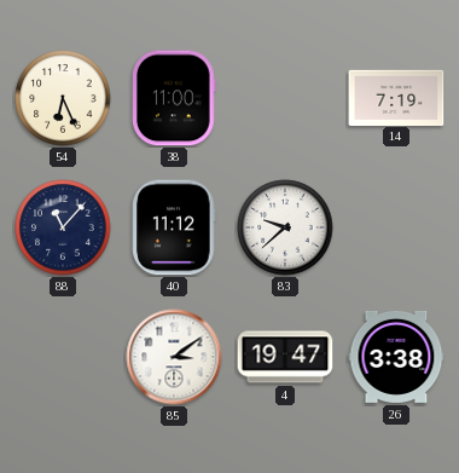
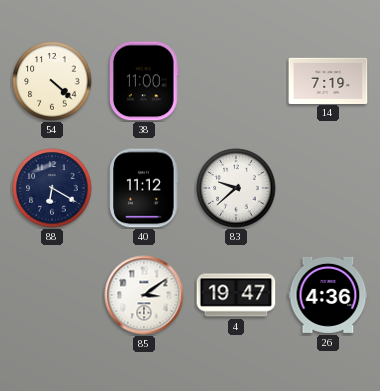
54: 6:26 -> 4:22
88: 11:07 -> 6:20
26: 3:38 -> 4:36
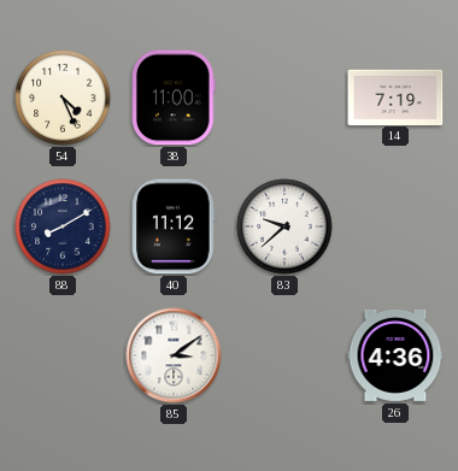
54: 4:22 -> 4:26
88: 6:20 -> 8:10
4: 19:47 -> none
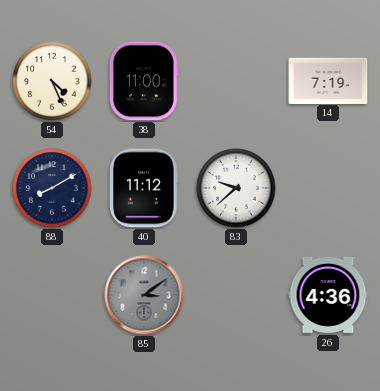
85 dial: white -> grey
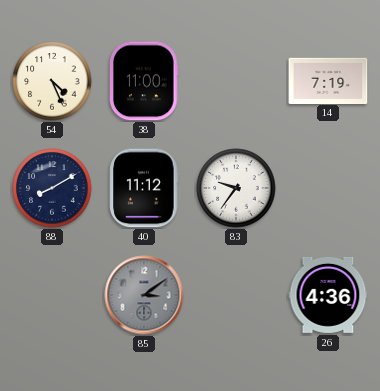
83: 9:38 -> 9:36
